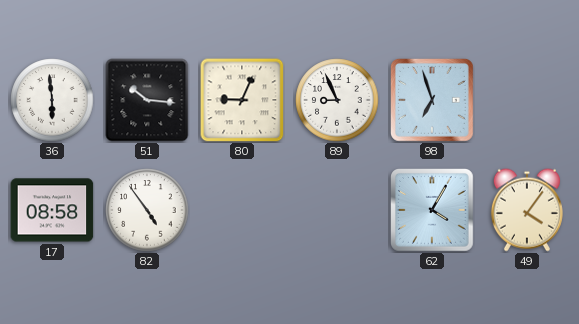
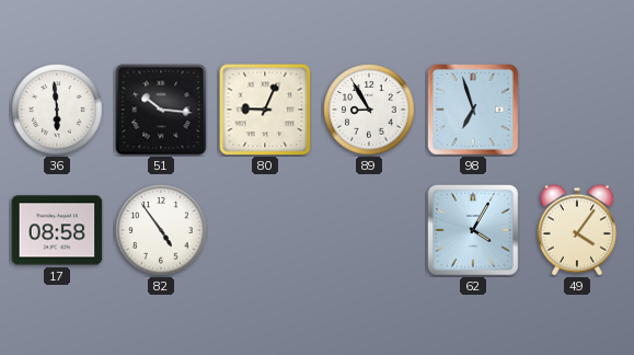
89: 8:56 -> 8:55
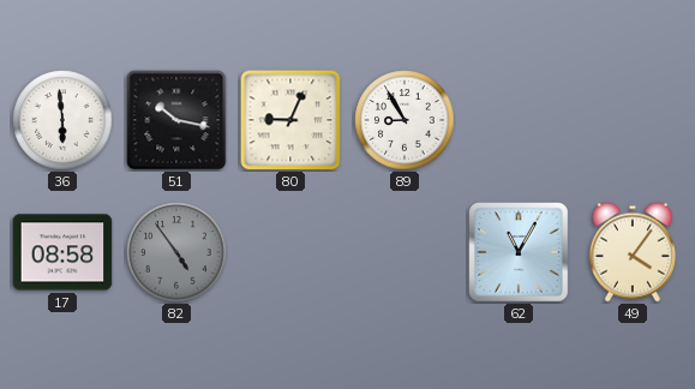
51: 10:16 -> 10:17
98: 6:57 -> none
82 dial: white -> grey
62: 4:05 -> 11:05
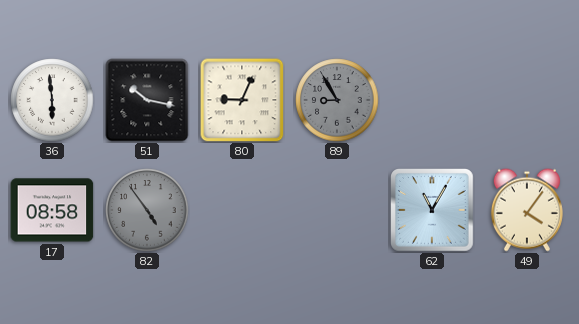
89 dial: white -> grey
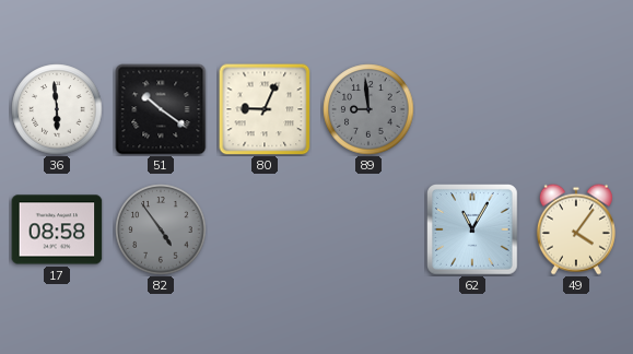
51: 10:17 -> 10:21
89: 8:55 -> 8:59
